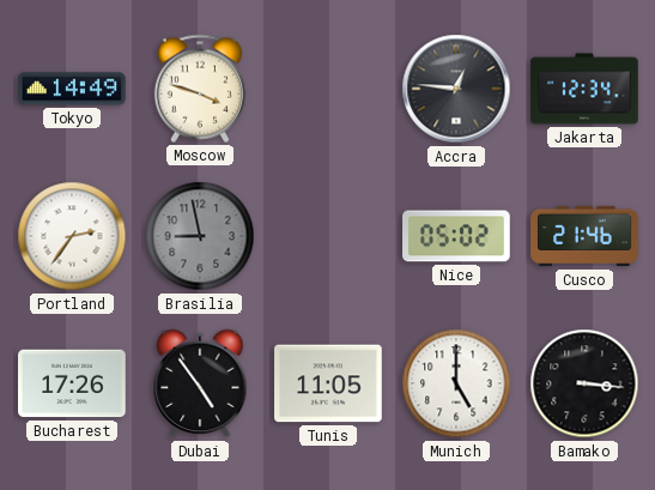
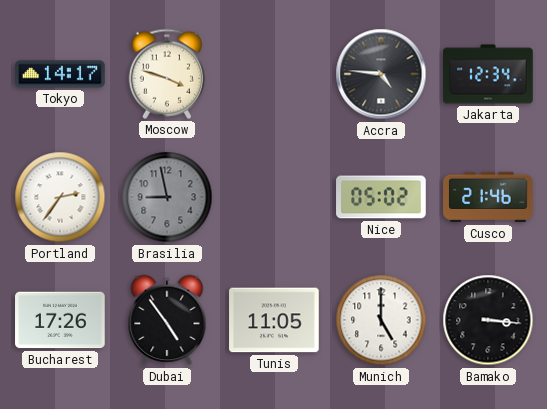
Tokyo: 14:49 -> 14:17
Accra: 12:46 -> 4:46
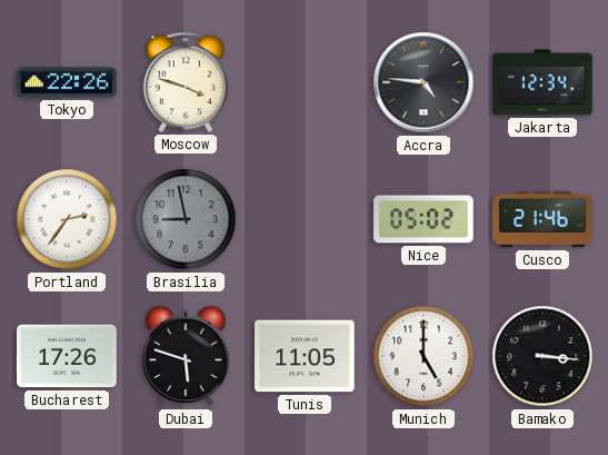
Tokyo: 14:17 -> 22:26
Dubai: 4:54 -> 5:48
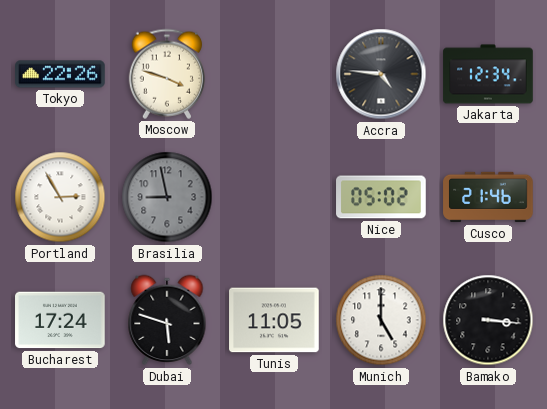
Portland: 2:36 -> 2:55
Bucharest: 17:26 -> 17:24
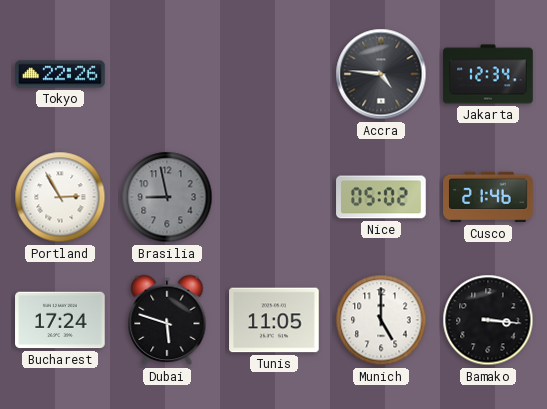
Moscow: 3:48 -> none
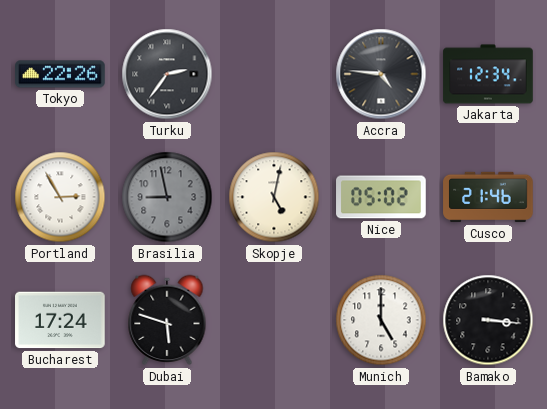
Turku: none -> 2:36
Skopje: none -> 5:02
Tunis: 11:05 -> none
